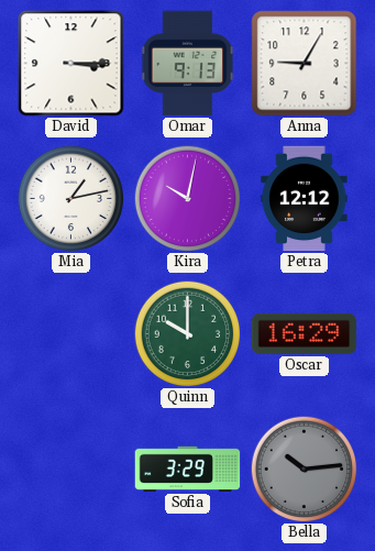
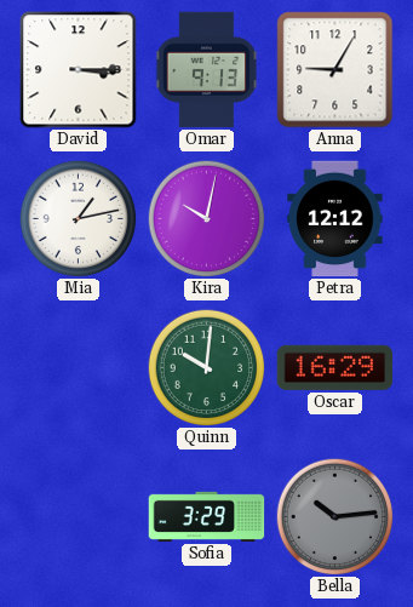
Quinn: 10:00 -> 10:01
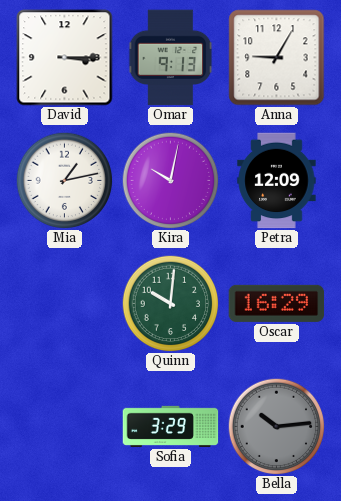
Petra: 12:12 -> 12:09
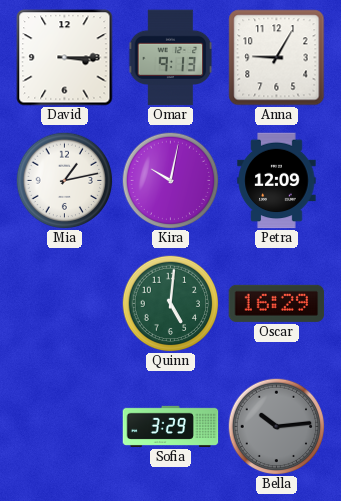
Quinn: 10:01 -> 5:01
